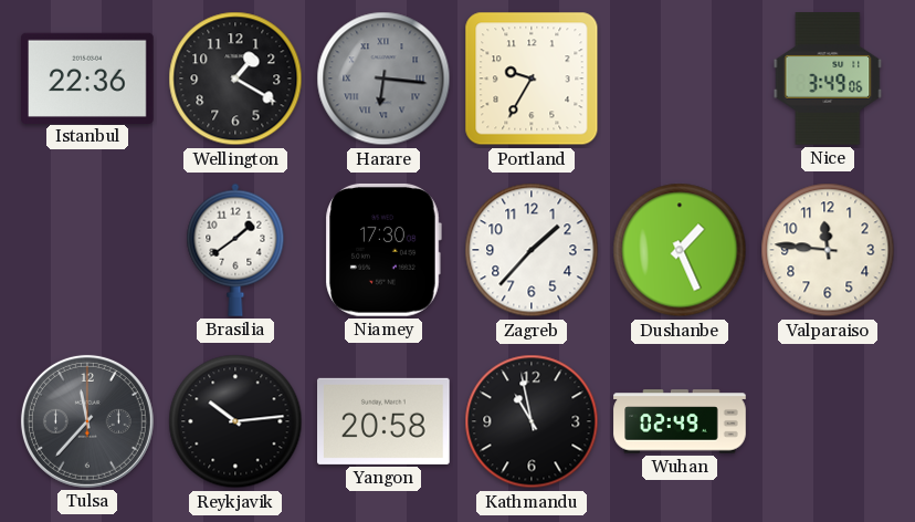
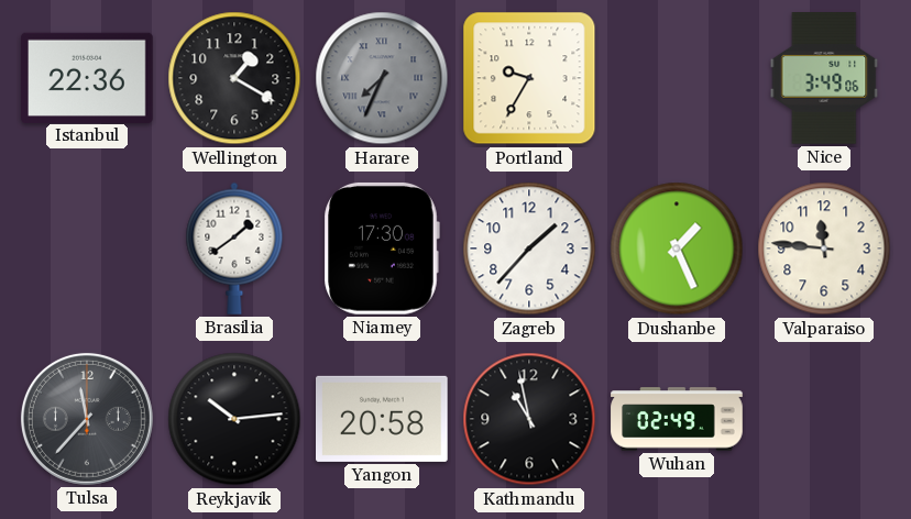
Harare: 6:16 -> 7:34
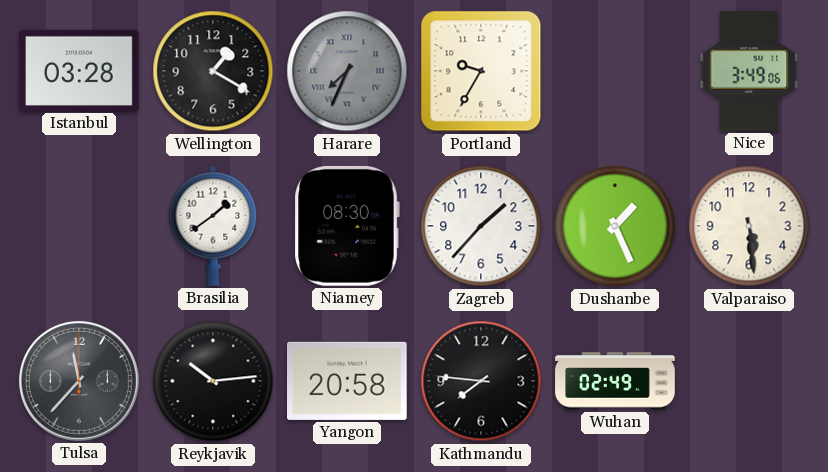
Istanbul: 22:36 -> 03:28
Niamey: 17:30 -> 08:30
Valparaiso: 11:46 -> 5:29
Kathmandu: 10:58 -> 7:46
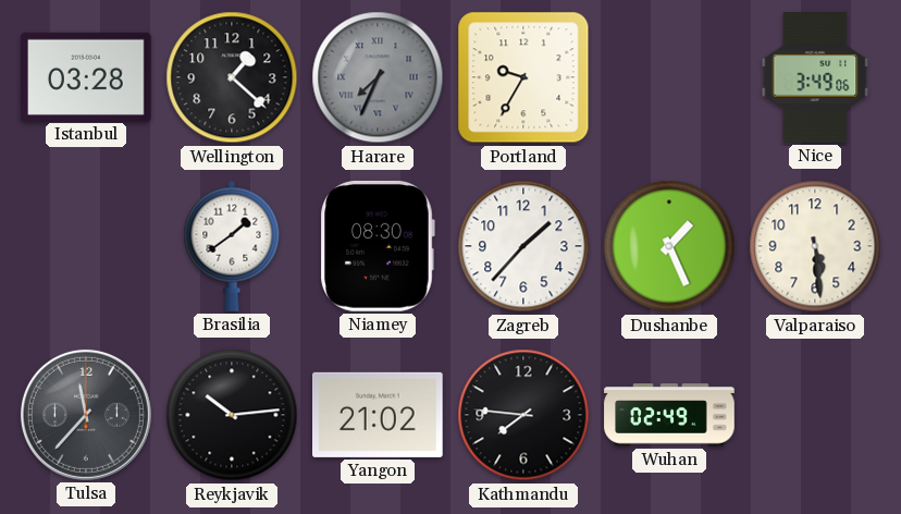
Wellington: 1:20 -> 1:22
Yangon: 20:58 -> 21:02
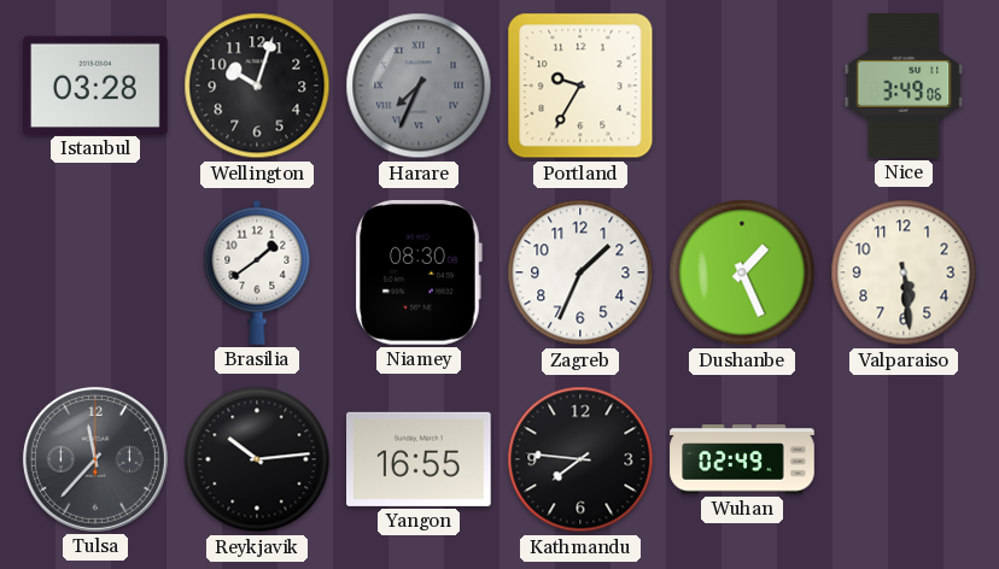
Wellington: 1:22 -> 10:03
Zagreb: 1:37 -> 1:34
Yangon: 21:02 -> 16:55
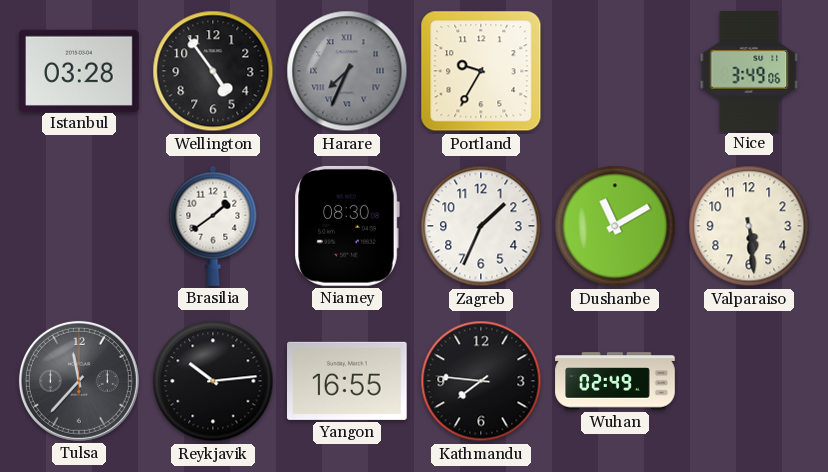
Wellington: 10:03 -> 4:54
Dushanbe: 1:26 -> 11:10
